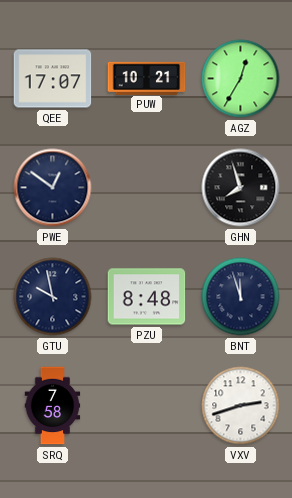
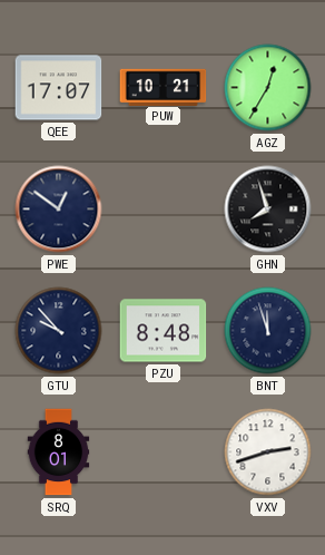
GTU: 9:58 -> 9:53
SRQ: 7:58 -> 8:01
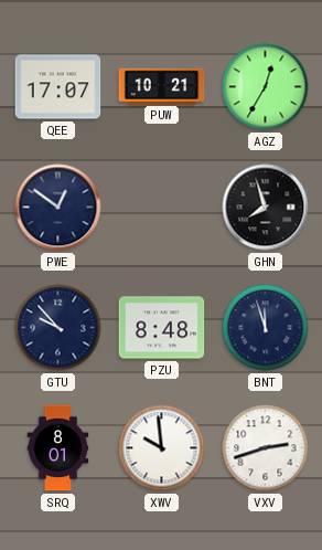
XWV: none -> 9:59
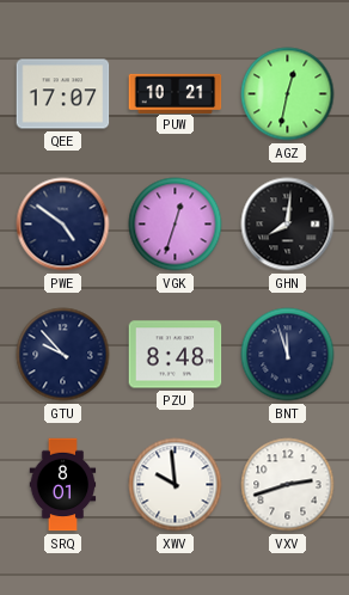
AGZ: 12:35 -> 12:32
PWE: 12:51 -> 4:51
VGK: none -> 12:33
GHN: 7:57 -> 8:01
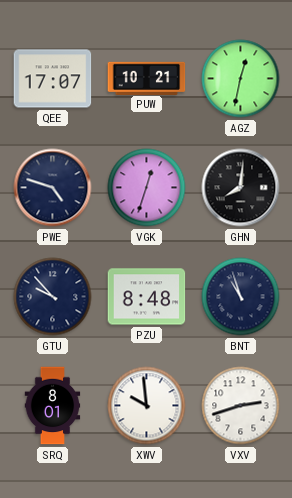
PWE: 4:51 -> 4:48
BNT: 11:57 -> 10:57
